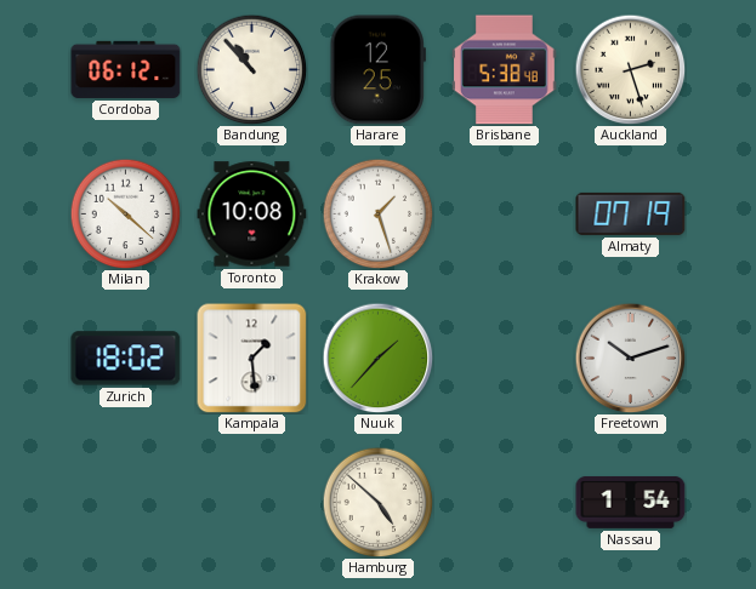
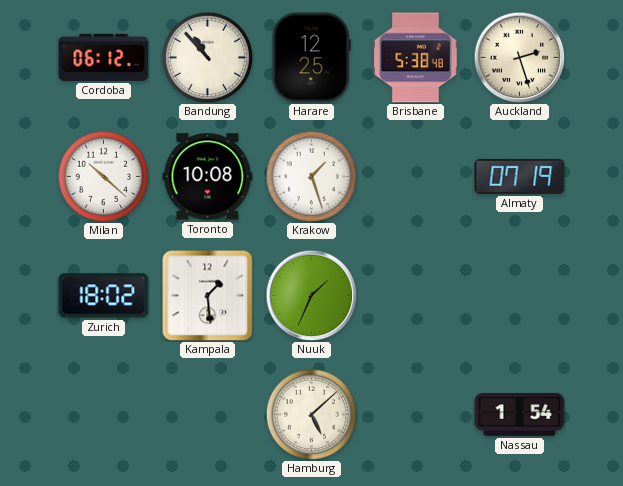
Nuuk: 1:37 -> 1:34
Freetown: 10:12 -> none
Hamburg: 4:52 -> 5:08
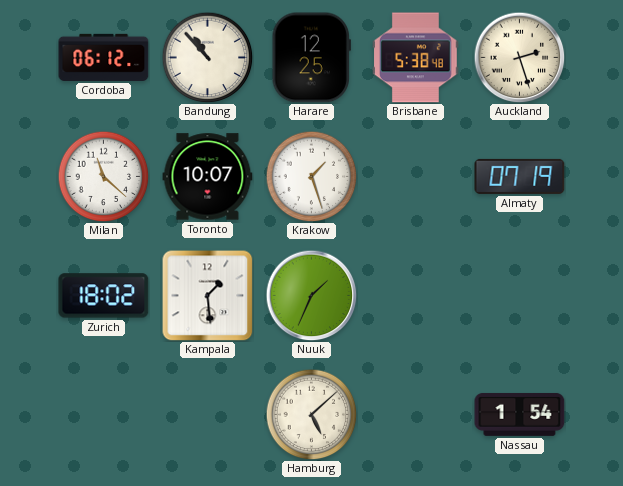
Milan: 10:22 -> 11:22
Toronto: 10:08 -> 10:07
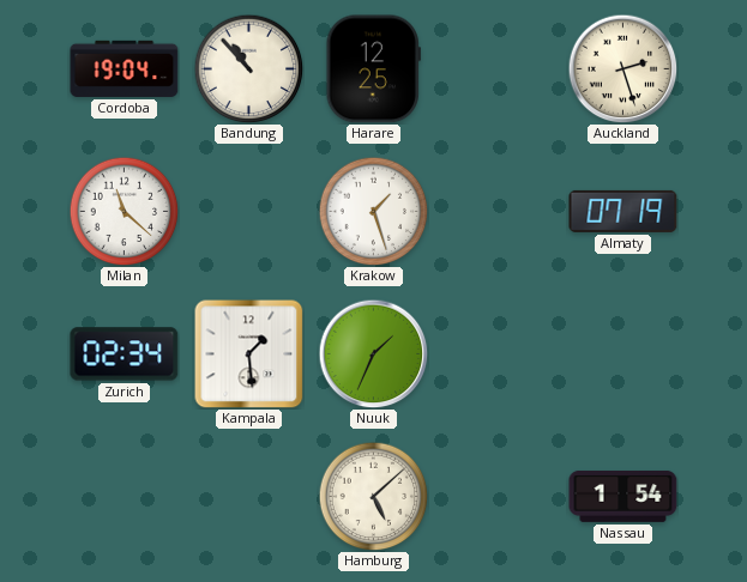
Cordoba: 06:12 -> 19:04
Brisbane: 5:38 -> none
Toronto: 10:07 -> none
Zurich: 18:02 -> 02:34
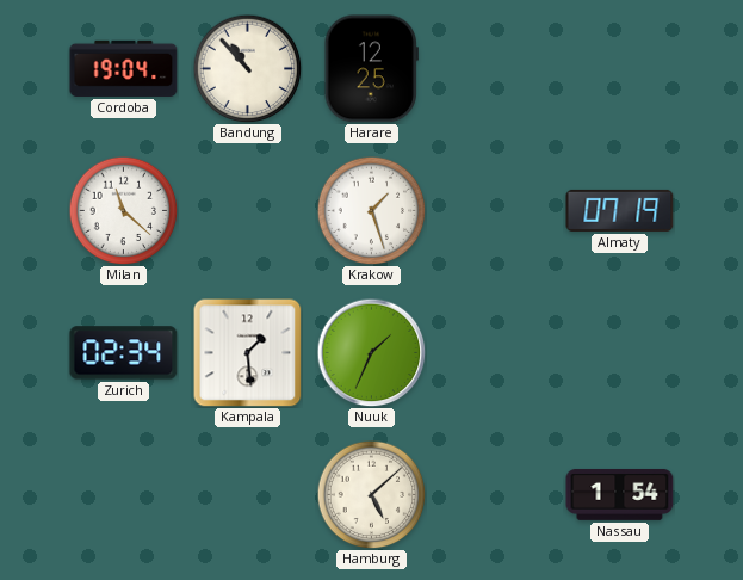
Auckland: 2:27 -> none
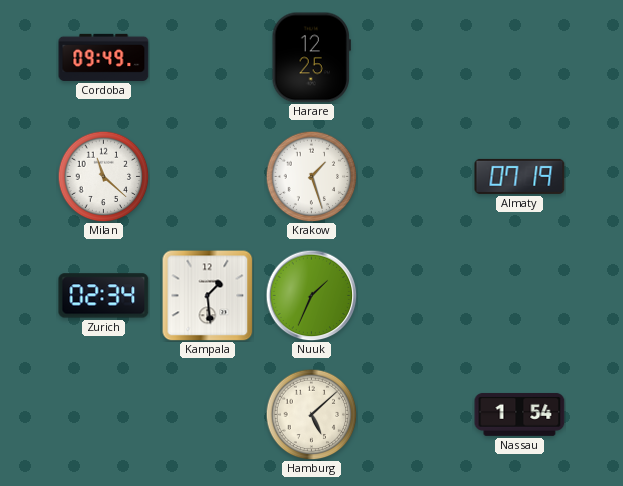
Cordoba: 19:04 -> 09:49
Bandung: 10:53 -> none
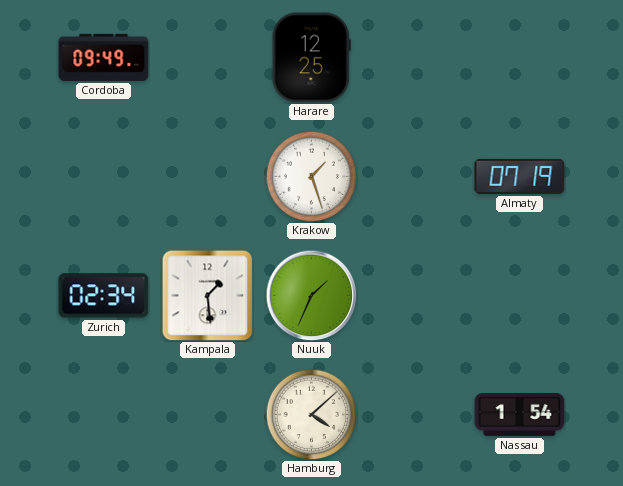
Milan: 11:22 -> none
Hamburg: 5:08 -> 4:08
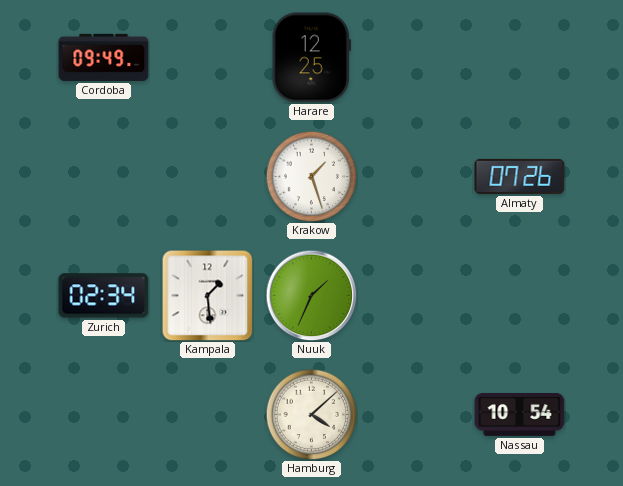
Almaty: 07:19 -> 07:26
Nassau: 1:54 -> 10:54
